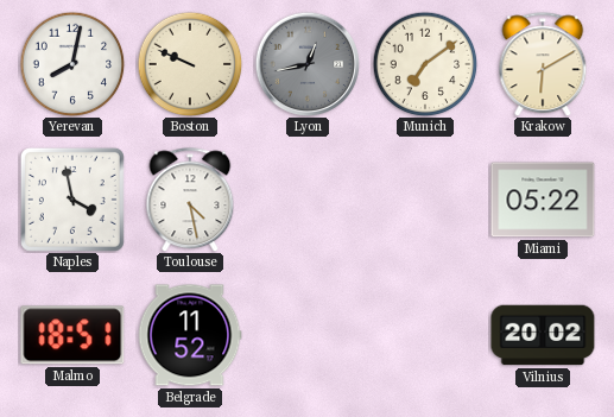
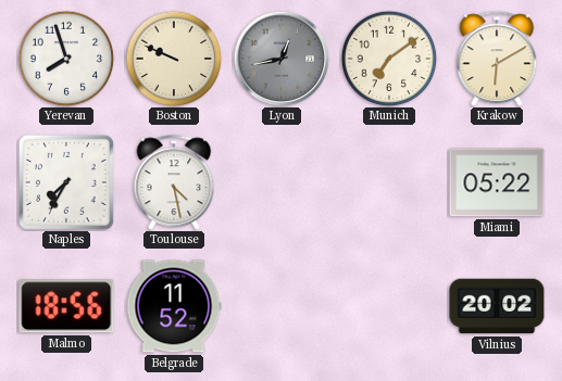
Yerevan: 8:02 -> 7:57
Naples: 3:58 -> 7:35
Malmo: 18:51 -> 18:56
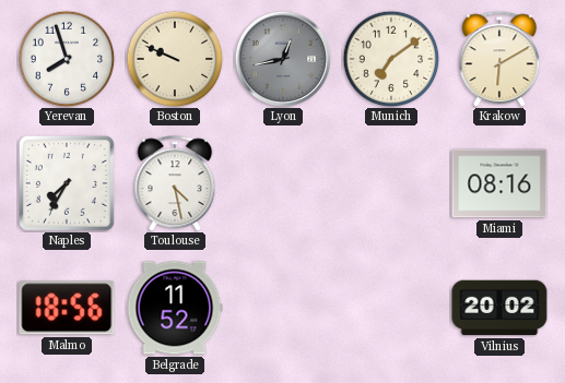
Miami: 05:22 -> 08:16
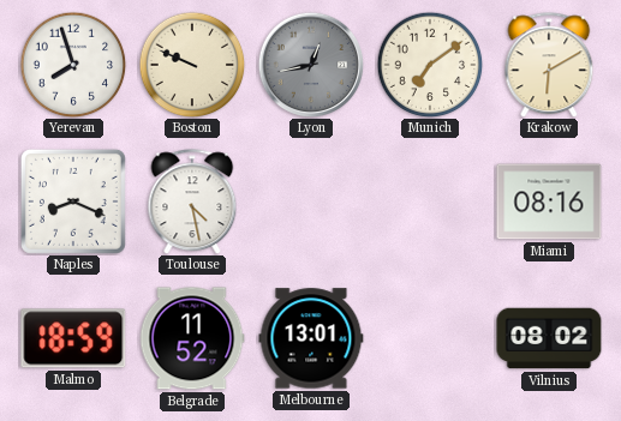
Naples: 7:35 -> 8:19
Malmo: 18:56 -> 18:59
Melbourne: none -> 13:01
Vilnius: 20:02 -> 08:02
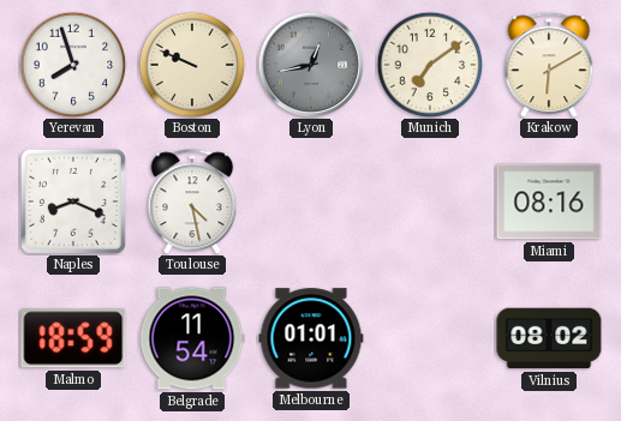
Belgrade: 11:52 -> 11:54
Melbourne: 13:01 -> 01:01
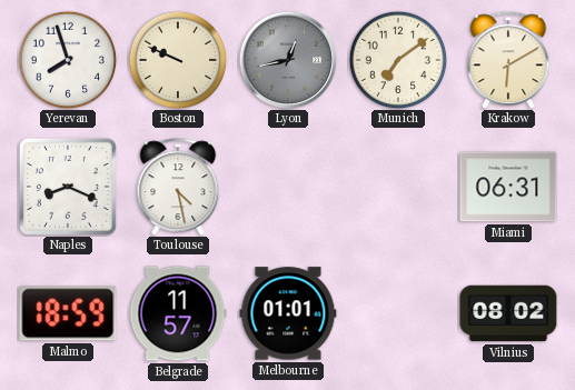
Miami: 08:16 -> 06:31
Belgrade: 11:54 -> 11:57
